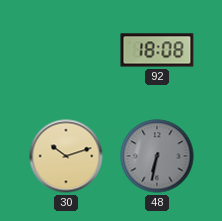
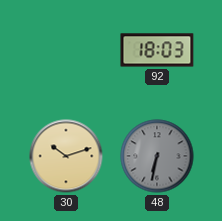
92: 18:08 -> 18:03
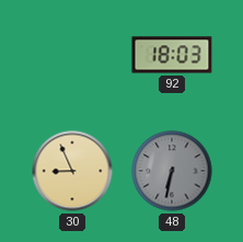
30: 10:12 -> 8:56
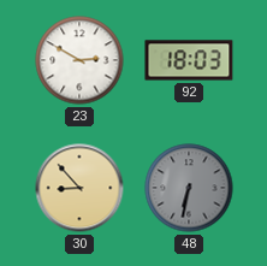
23: none -> 2:50
30: 8:56 -> 8:53
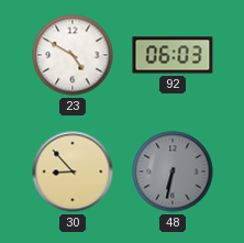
23: 2:50 -> 4:50
92: 18:03 -> 06:03
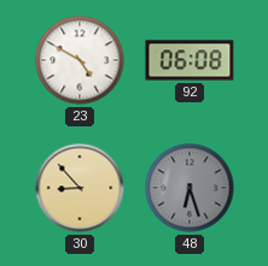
92: 06:03 -> 06:08
48: 6:32 -> 6:27
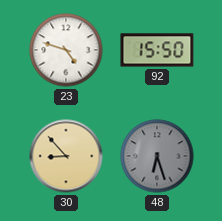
23: 4:50 -> 4:48
92: 06:08 -> 15:50
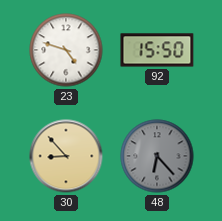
48: 6:27 -> 6:23
